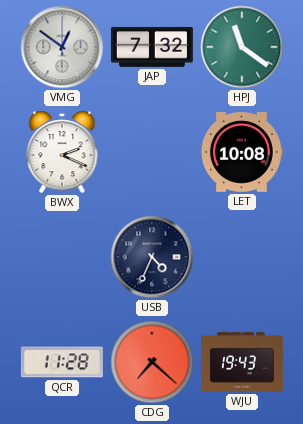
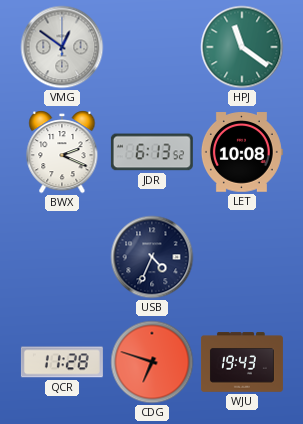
JAP: 7:32 -> none
JDR: none -> 6:13
CDG: 7:22 -> 6:48
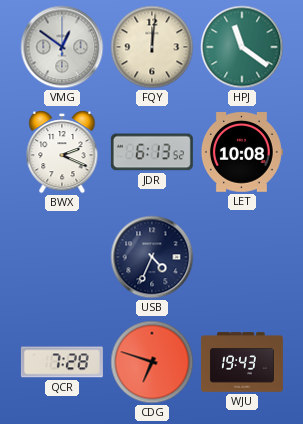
FQY: none -> 12:01
QCR: 11:28 -> 7:28
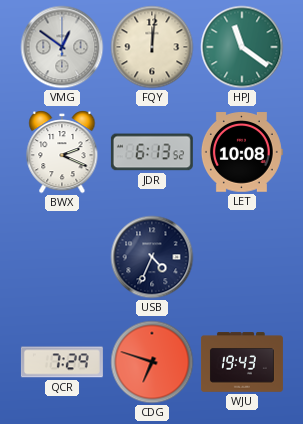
QCR: 7:28 -> 7:29
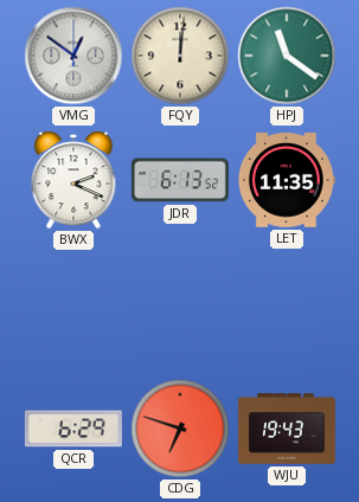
LET: 10:08 -> 11:35
USB: 4:34 -> none
QCR: 7:29 -> 6:29
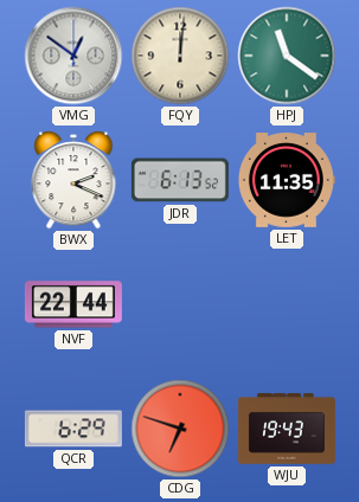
NVF: none -> 22:44
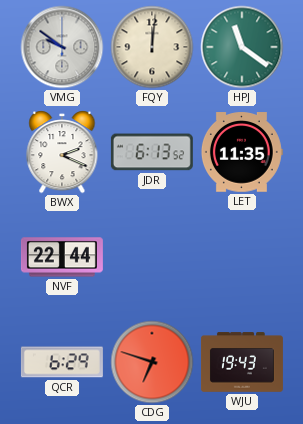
VMG: 12:51 -> 9:51
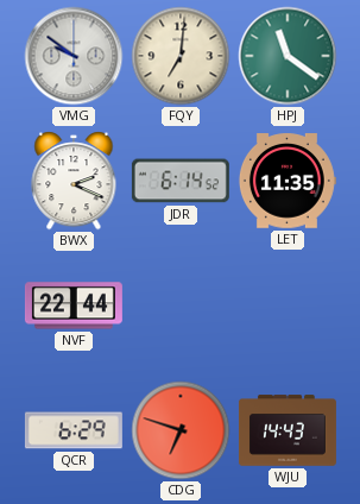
FQY: 12:01 -> 7:01
JDR: 6:13 -> 6:14
WJU: 19:43 -> 14:43
